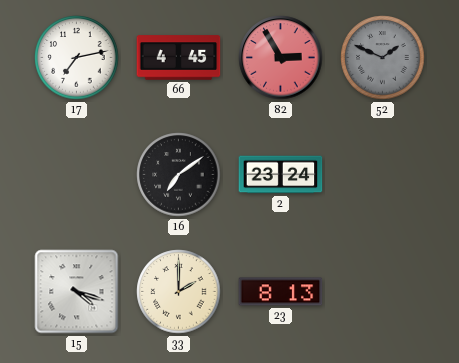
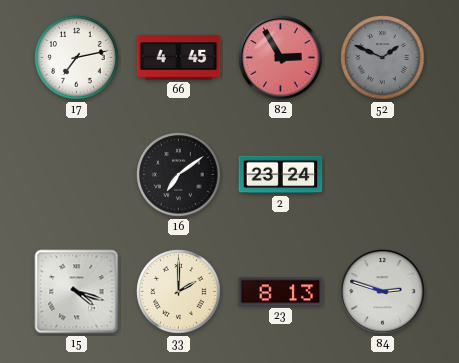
84: none -> 2:48
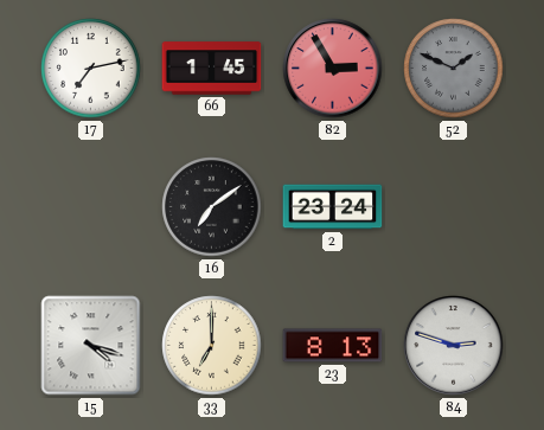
66: 4:45 -> 1:45
33: 2:00 -> 7:00
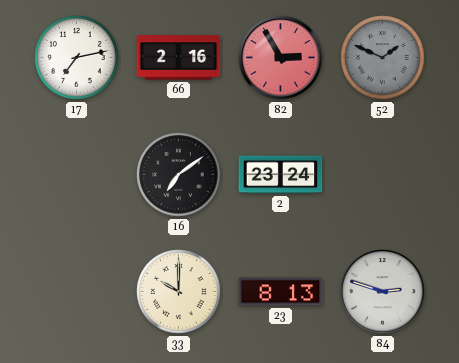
66: 1:45 -> 2:16
15: 4:18 -> none
33: 7:00 -> 10:00
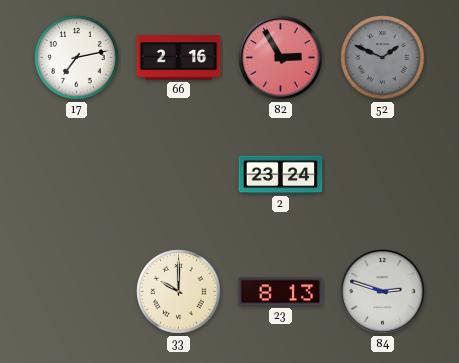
16: 7:09 -> none
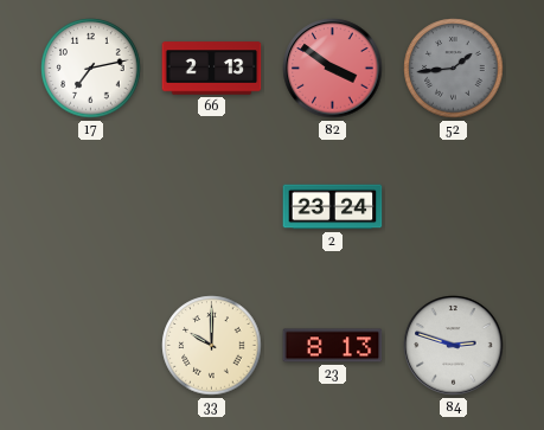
66: 2:16 -> 2:13
82: 2:55 -> 3:51
52: 1:49 -> 1:44
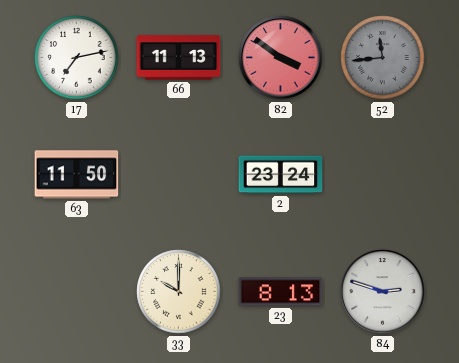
66: 2:13 -> 11:13
52: 1:44 -> 11:44
63: none -> 11:50
